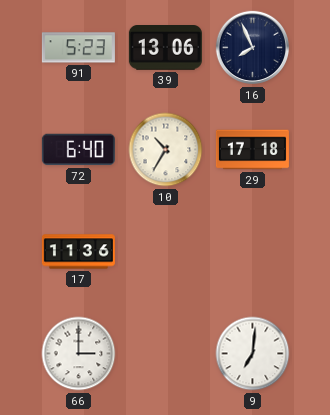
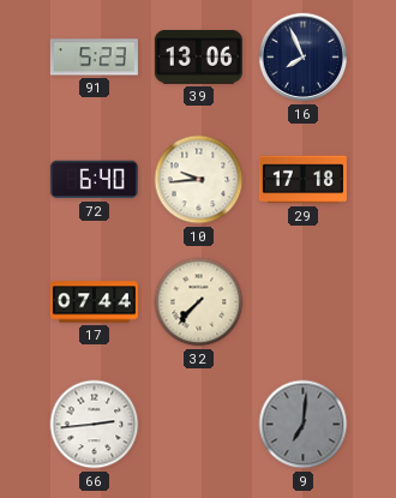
10: 10:35 -> 9:44
17: 11:36 -> 07:44
32: none -> 7:37
66: 3:00 -> 2:44
9 dial: white -> grey
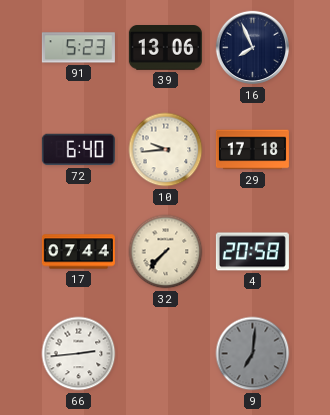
4: none -> 20:58
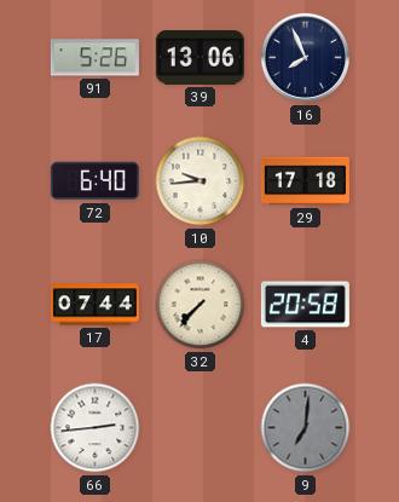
91: 5:23 -> 5:26
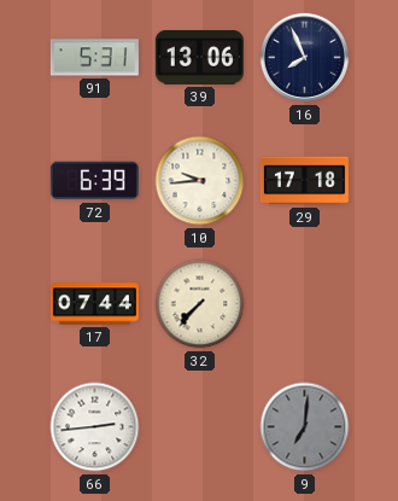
91: 5:26 -> 5:31
72: 6:40 -> 6:39
4: 20:58 -> none
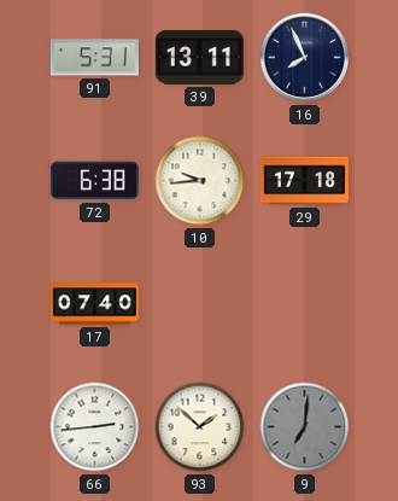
39: 13:06 -> 13:11
72: 6:39 -> 6:38
17: 07:44 -> 07:40
32: 7:37 -> none
93: none -> 1:52
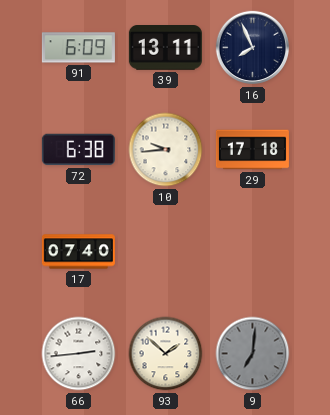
91: 5:31 -> 6:09
